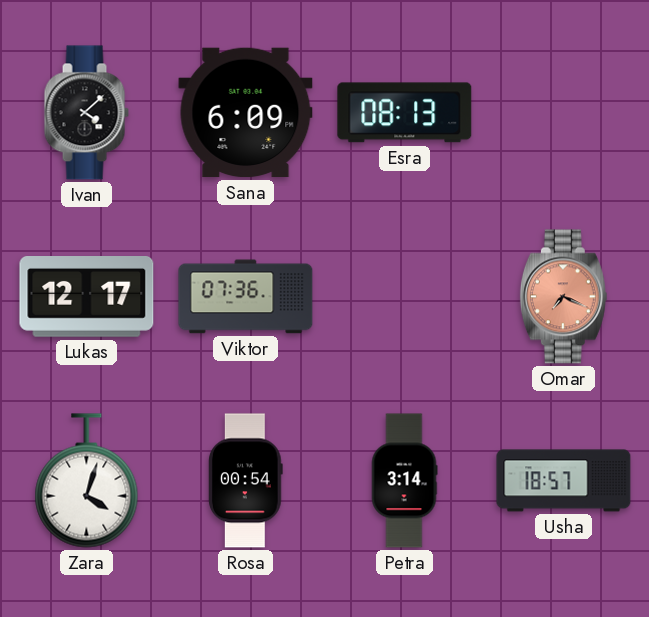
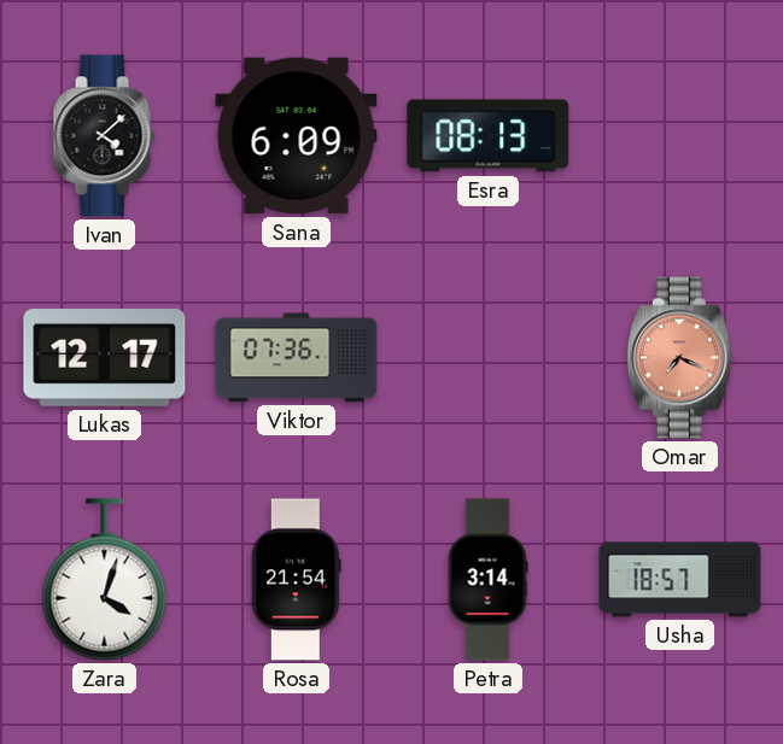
Rosa: 00:54 -> 21:54
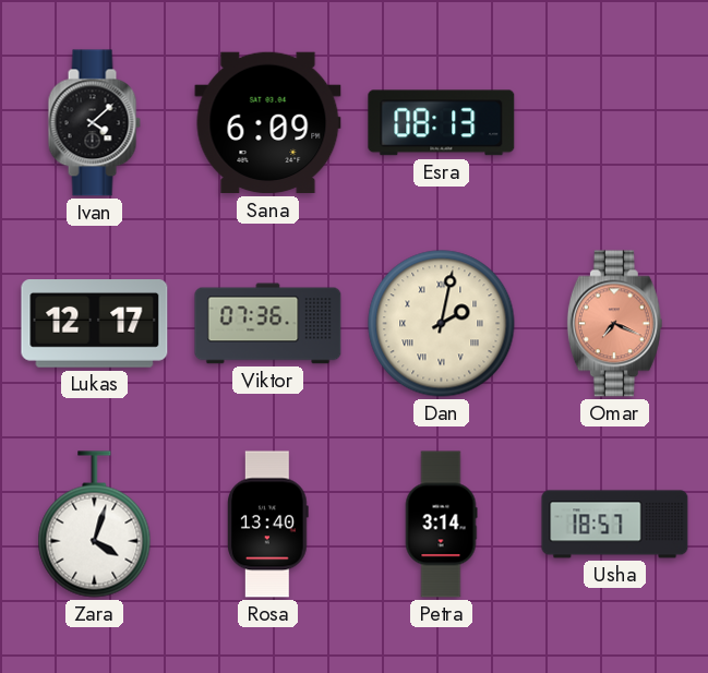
Dan: none -> 2:02
Rosa: 21:54 -> 13:40
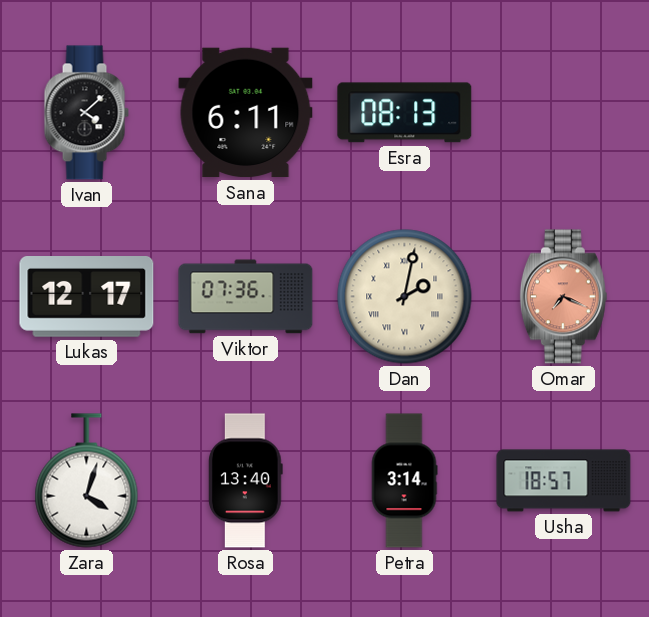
Sana: 6:09 -> 6:11
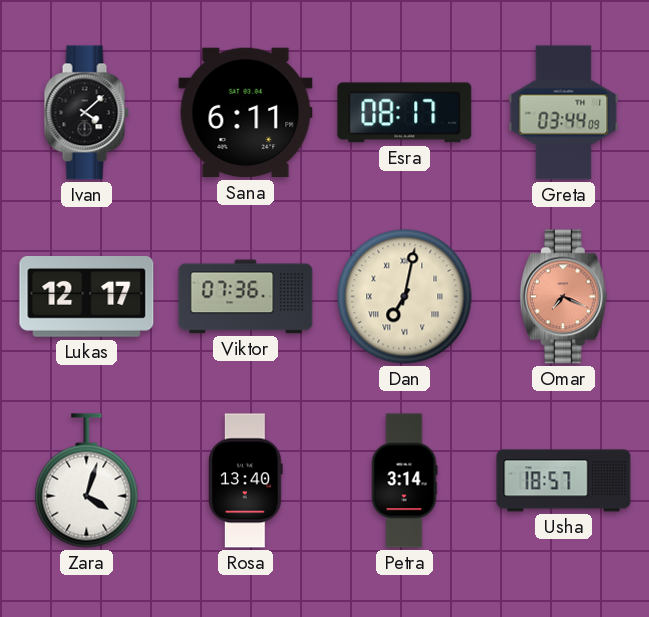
Esra: 08:13 -> 08:17
Greta: none -> 03:44
Dan: 2:02 -> 7:02
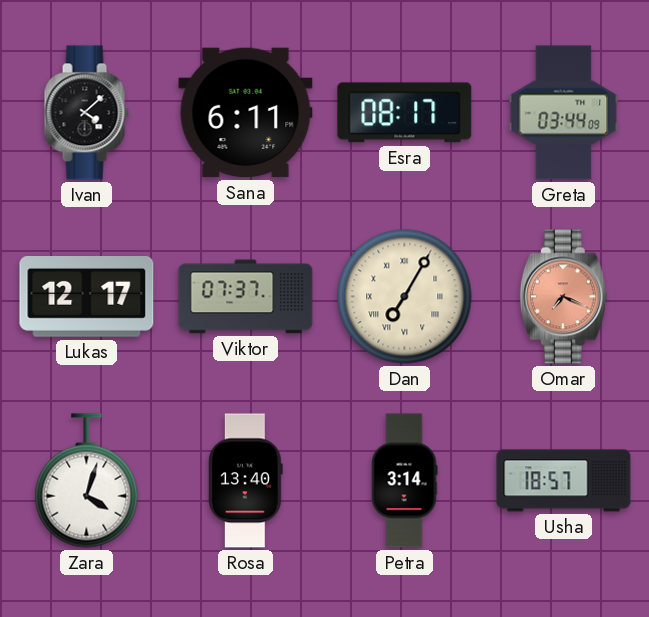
Viktor: 07:36 -> 07:37
Dan: 7:02 -> 7:05
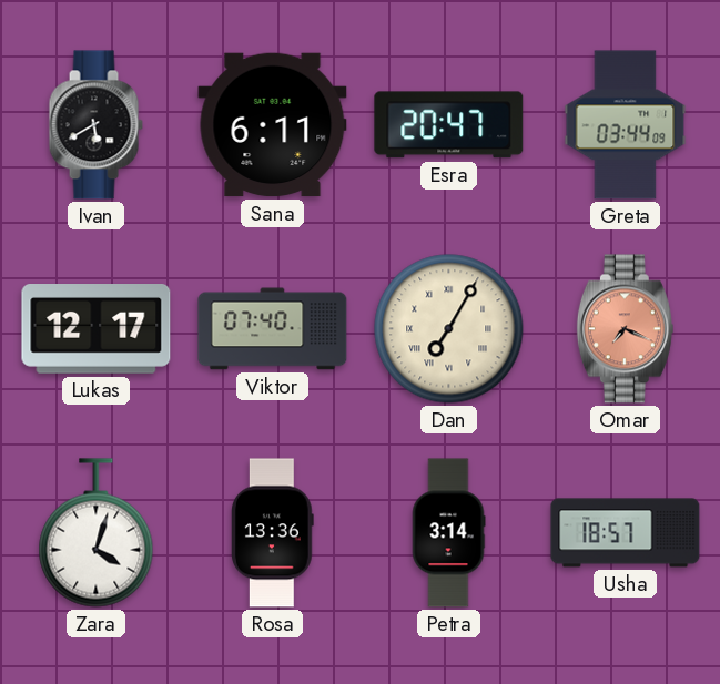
Ivan: 4:08 -> 5:40
Esra: 08:17 -> 20:47
Viktor: 07:37 -> 07:40
Rosa: 13:40 -> 13:36
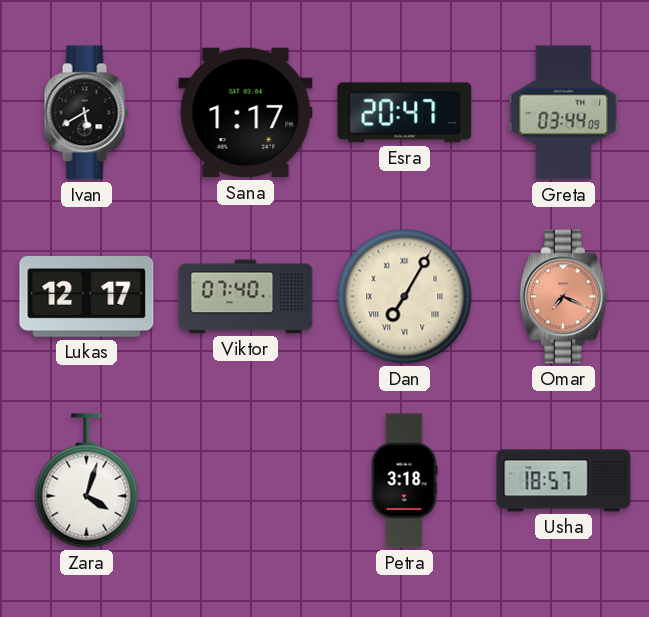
Sana: 6:11 -> 1:17
Rosa: 13:36 -> none
Petra: 3:14 -> 3:18
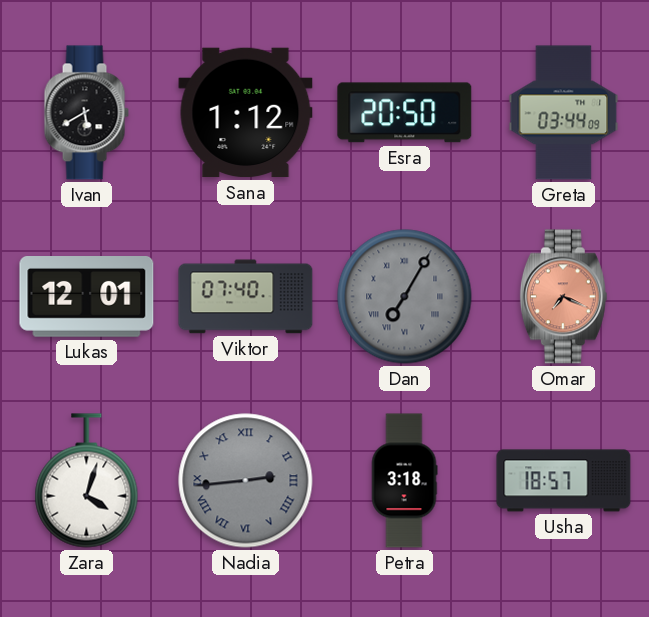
Sana: 1:17 -> 1:12
Esra: 20:47 -> 20:50
Lukas: 12:17 -> 12:01
Dan dial: cream -> grey
Nadia: none -> 2:44
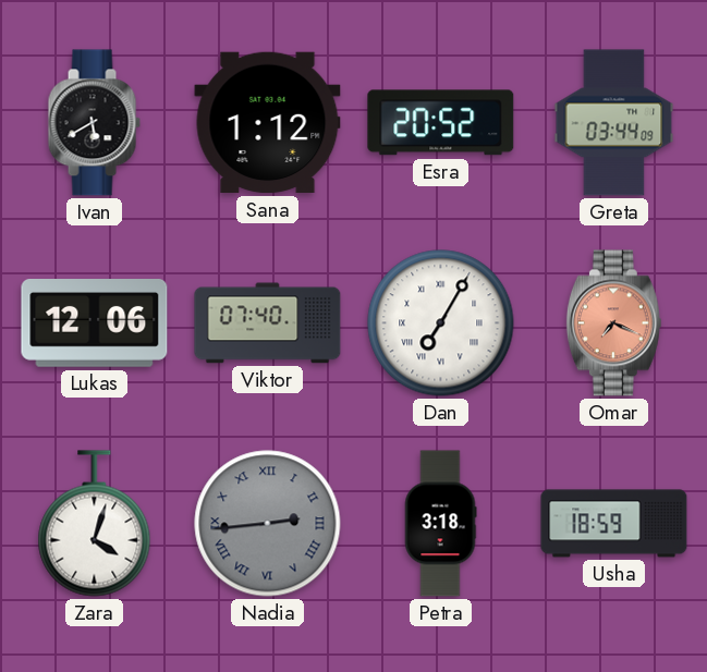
Esra: 20:50 -> 20:52
Lukas: 12:01 -> 12:06
Dan dial: grey -> white
Usha: 18:57 -> 18:59
